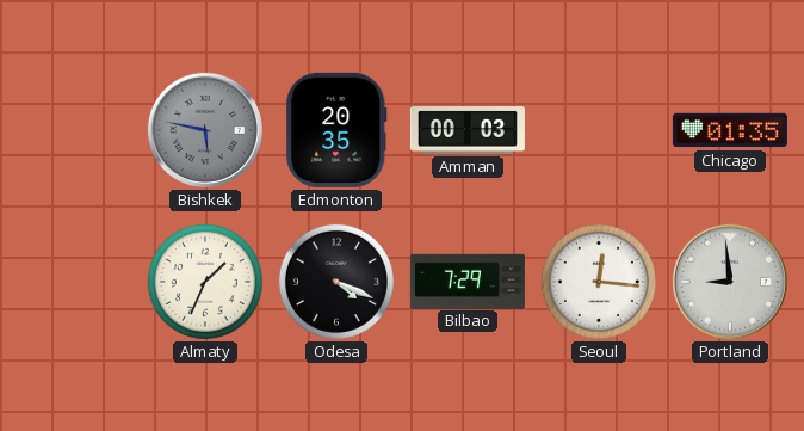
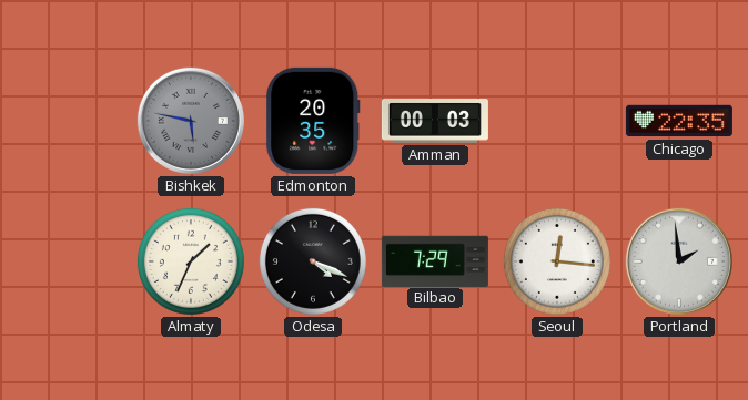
Chicago: 01:35 -> 22:35
Portland: 8:59 -> 1:59
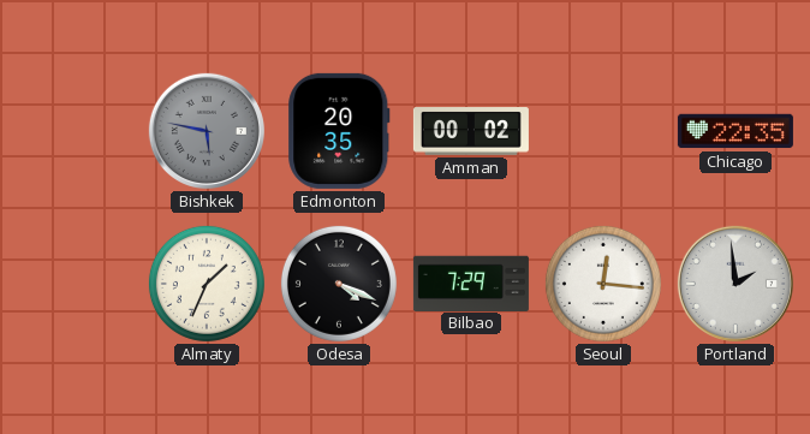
Amman: 00:03 -> 00:02
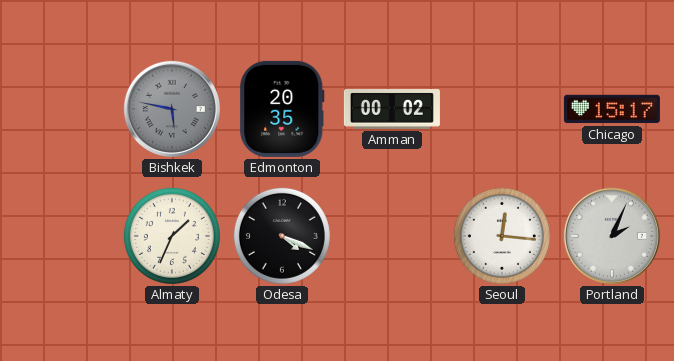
Chicago: 22:35 -> 15:17
Bilbao: 7:29 -> none
Portland: 1:59 -> 2:04
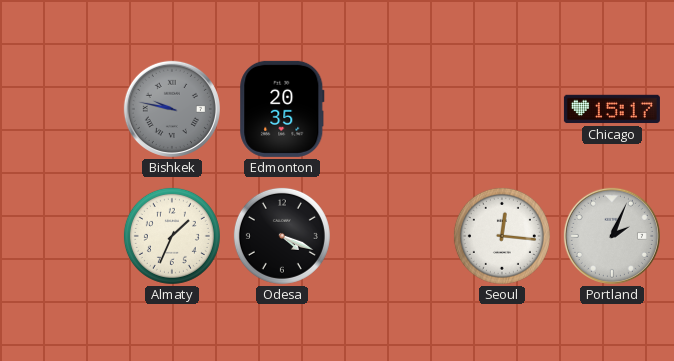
Bishkek: 5:47 -> 9:47
Amman: 00:02 -> none
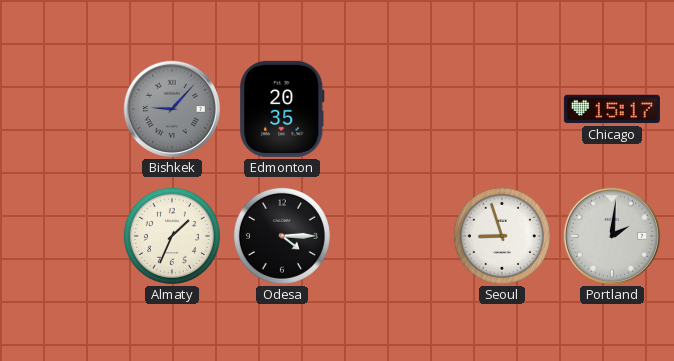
Bishkek: 9:47 -> 9:07
Odesa: 4:19 -> 4:15
Seoul: 12:16 -> 8:57
Portland: 2:04 -> 2:01
